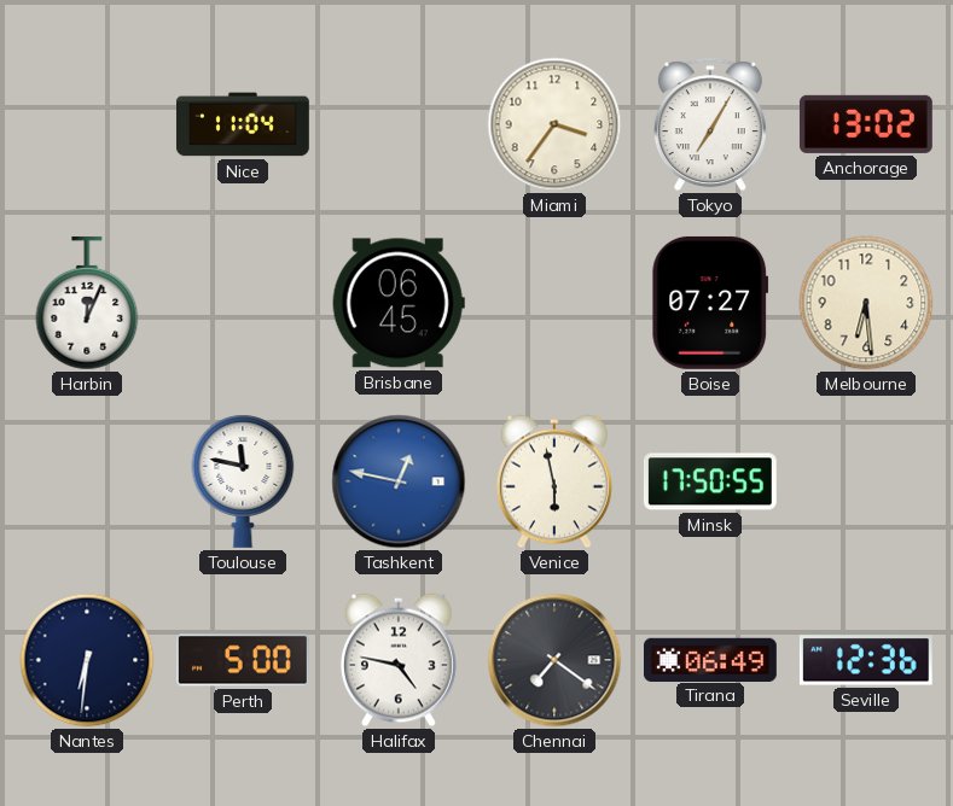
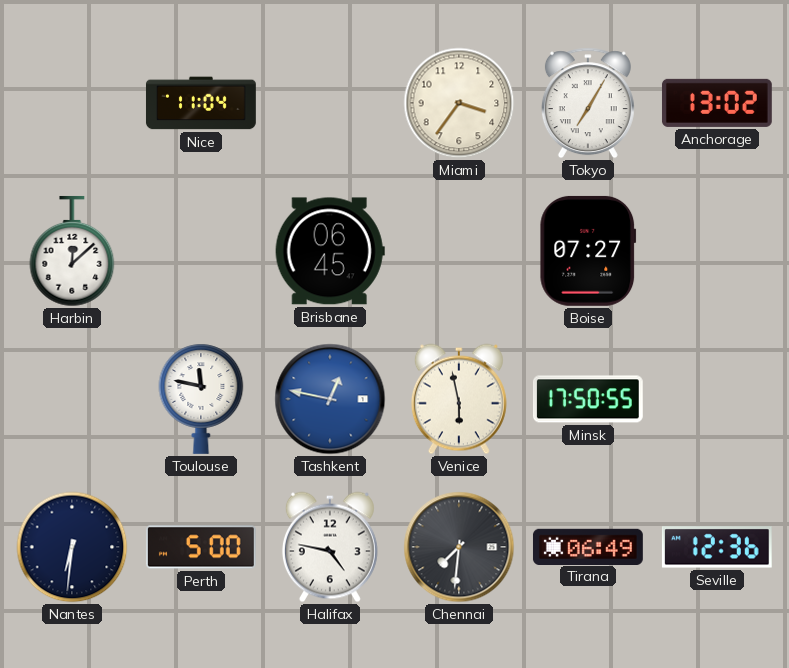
Harbin: 12:04 -> 12:08
Melbourne: 6:29 -> none
Chennai: 7:21 -> 7:31
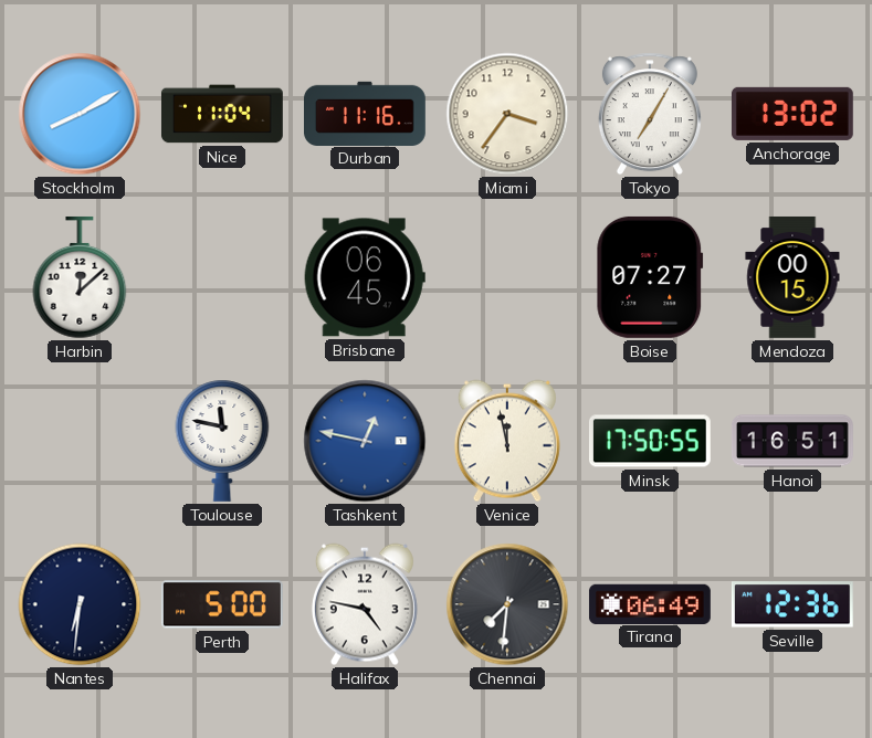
Stockholm: none -> 8:10
Durban: none -> 11:16
Mendoza: none -> 00:15
Venice: 5:58 -> 11:58
Hanoi: none -> 16:51
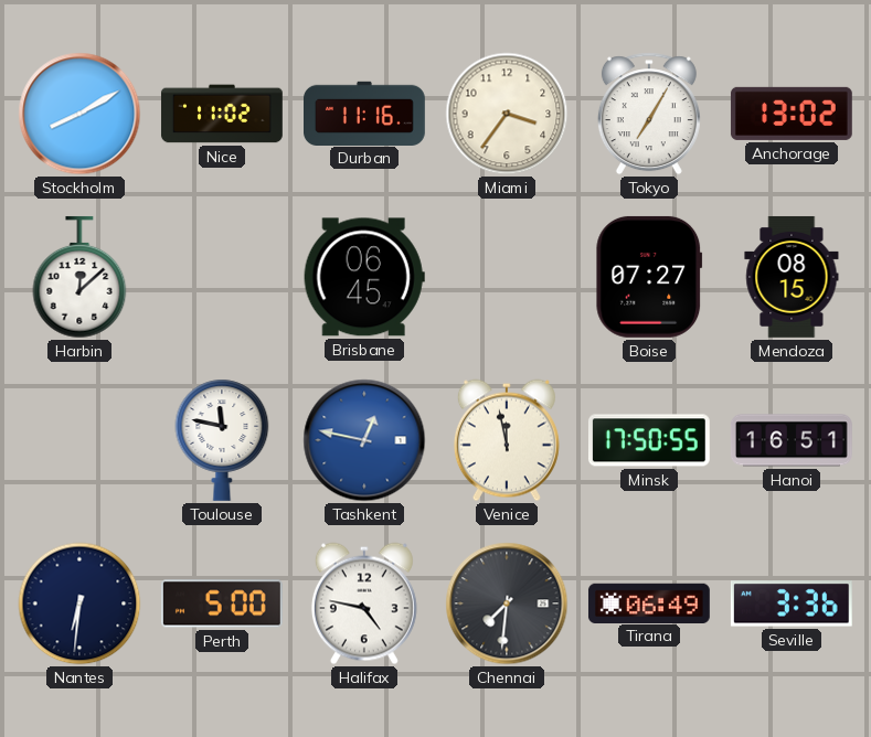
Nice: 11:04 -> 11:02
Mendoza: 00:15 -> 08:15
Seville: 12:36 -> 3:36
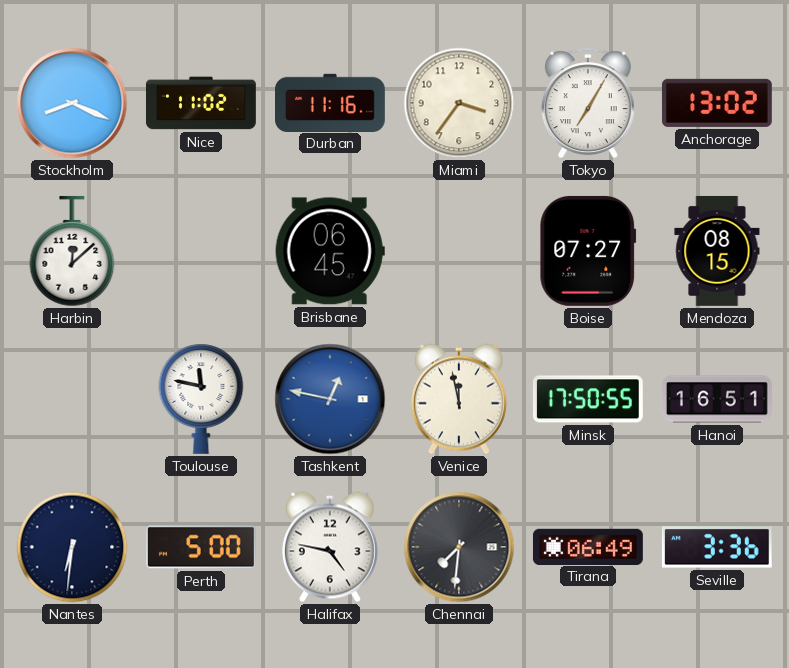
Stockholm: 8:10 -> 8:19
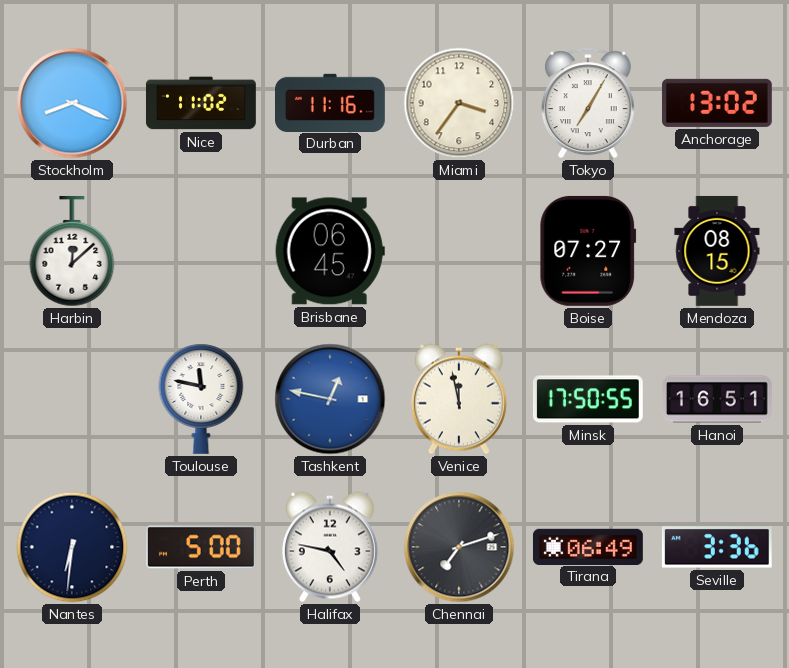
Chennai: 7:31 -> 7:12
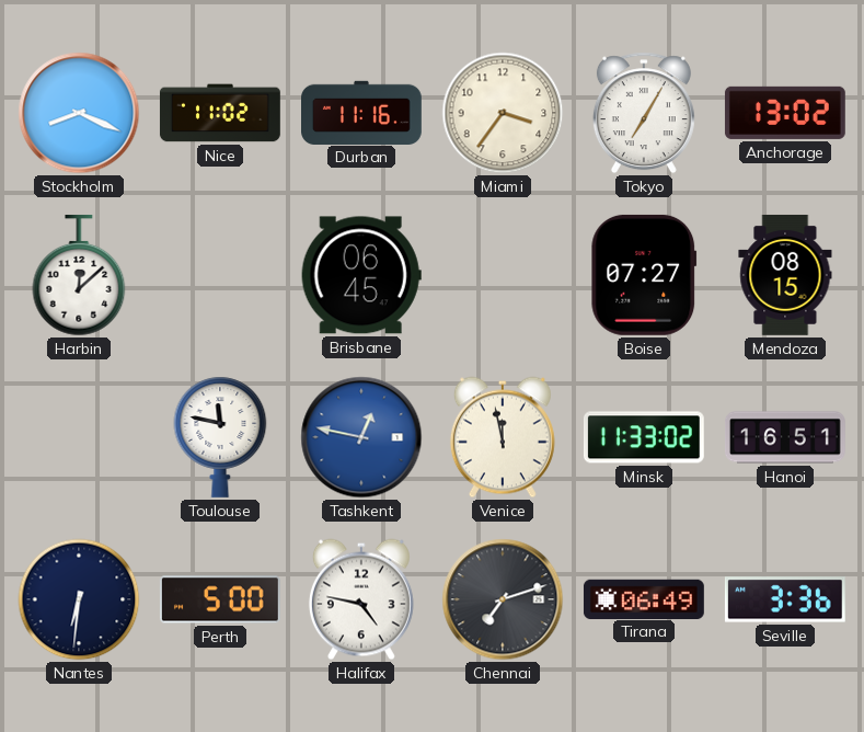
Minsk: 17:50 -> 11:33
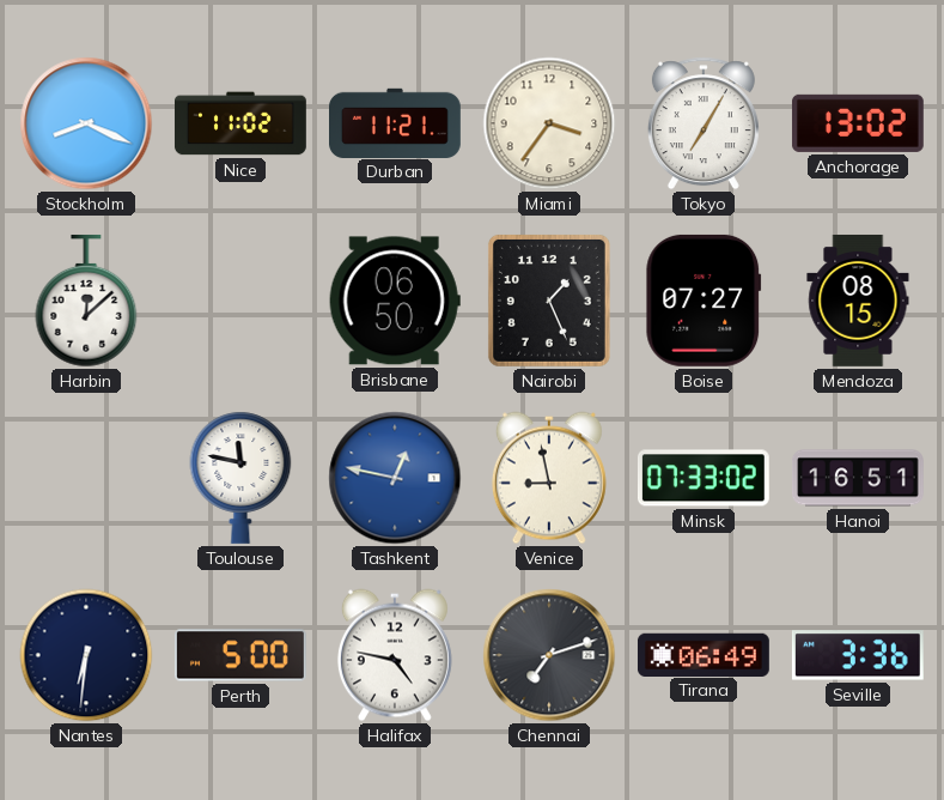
Durban: 11:16 -> 11:21
Brisbane: 06:45 -> 06:50
Nairobi: none -> 1:26
Venice: 11:58 -> 8:58
Minsk: 11:33 -> 07:33
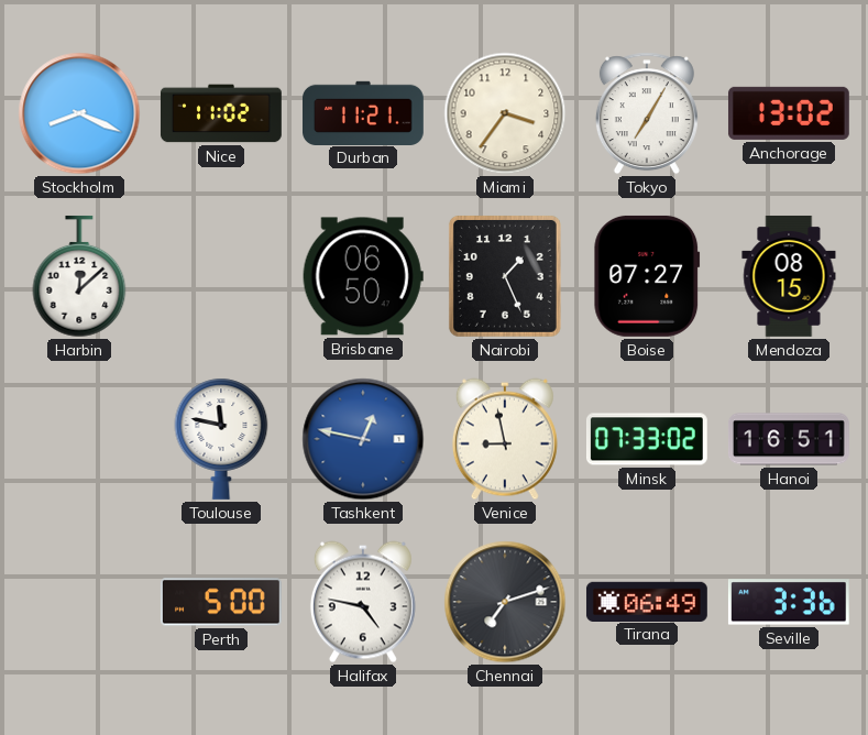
Nantes: 6:31 -> none
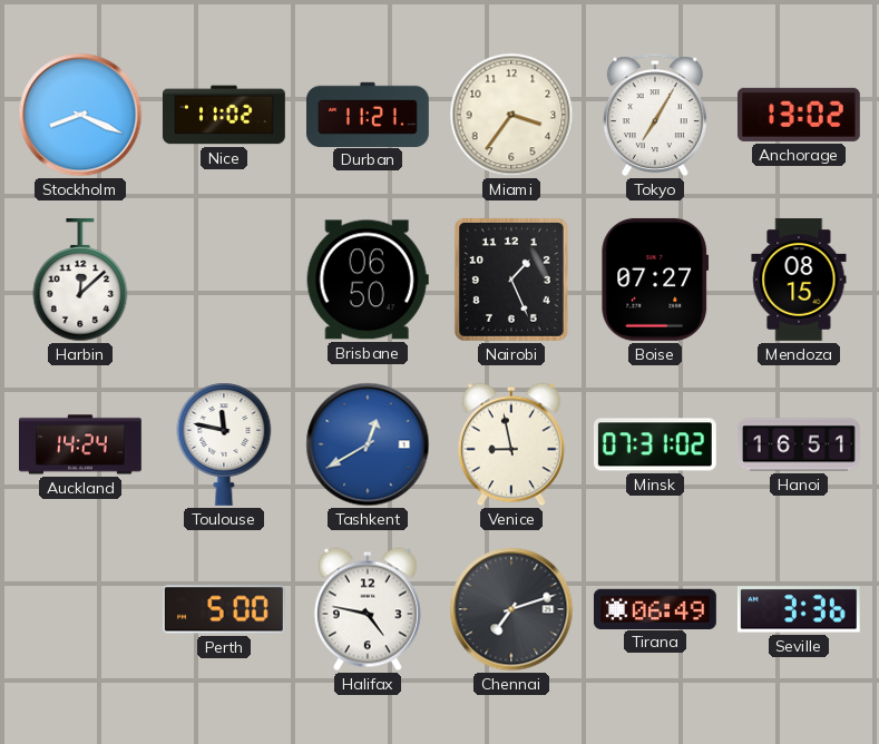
Auckland: none -> 14:24
Tashkent: 12:47 -> 12:40
Minsk: 07:33 -> 07:31
